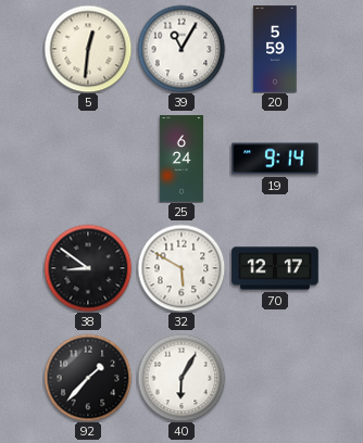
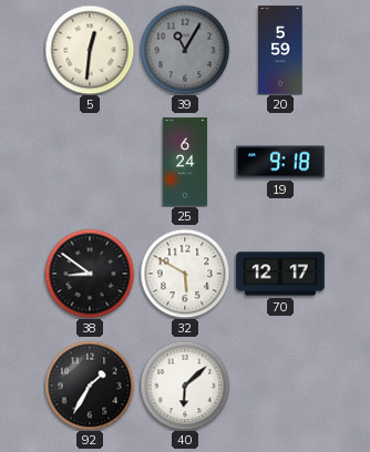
39 dial: white -> grey
19: 9:14 -> 9:18
92: 1:37 -> 1:35
40: 6:05 -> 6:08
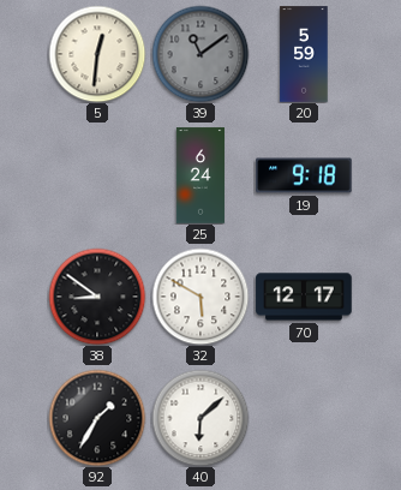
39: 11:05 -> 11:09
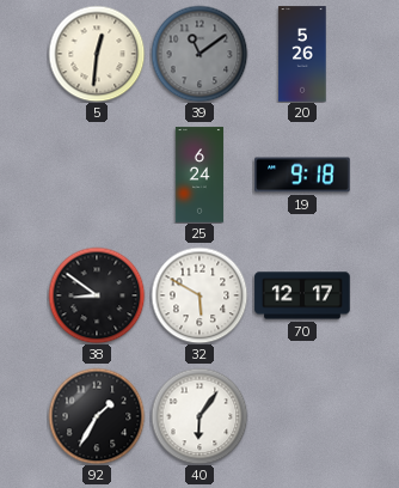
20: 5:59 -> 5:26
40: 6:08 -> 6:06
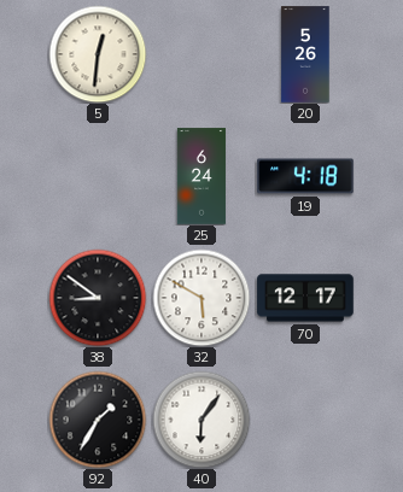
39: 11:09 -> none
19: 9:18 -> 4:18
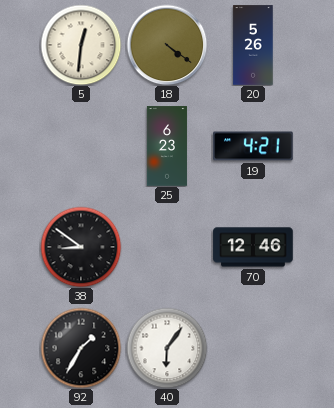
18: none -> 4:21
25: 6:24 -> 6:23
19: 4:18 -> 4:21
32: 5:50 -> none
70: 12:17 -> 12:46
